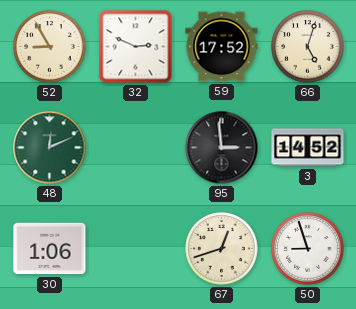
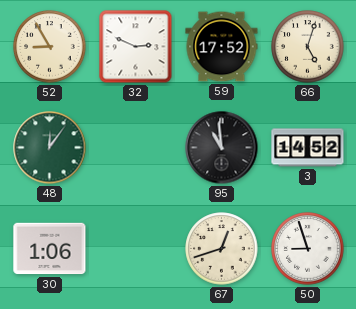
48: 12:11 -> 12:06
95: 2:59 -> 10:59
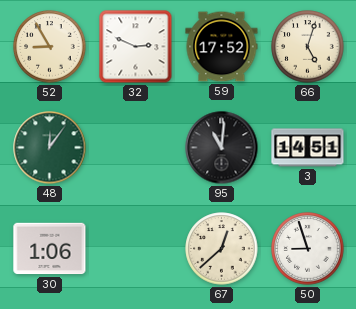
95: 10:59 -> 11:01
3: 14:52 -> 14:51
67: 12:42 -> 12:38
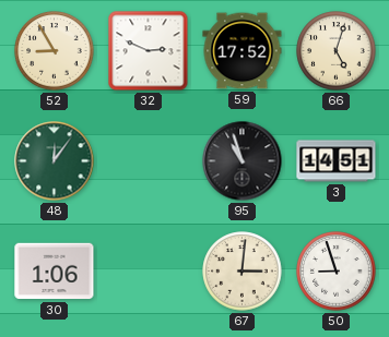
95: 11:01 -> 10:57
67: 12:38 -> 3:01
